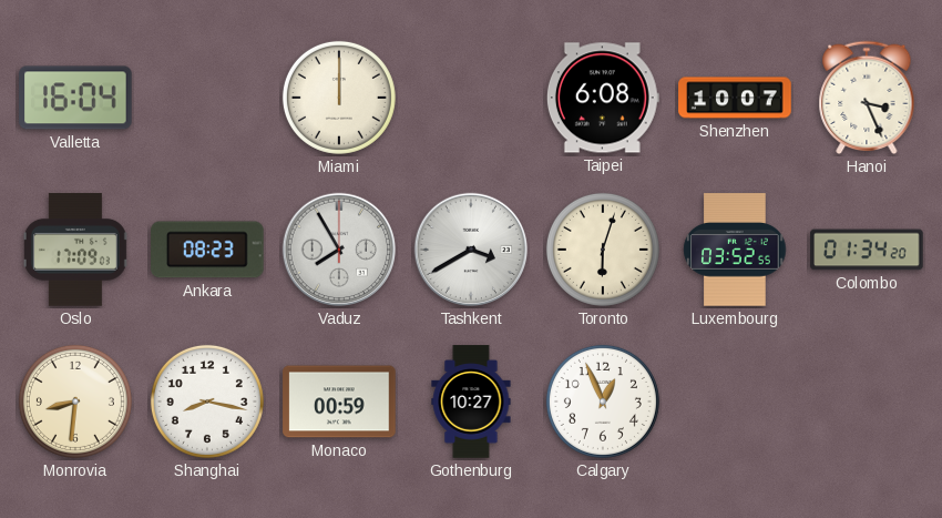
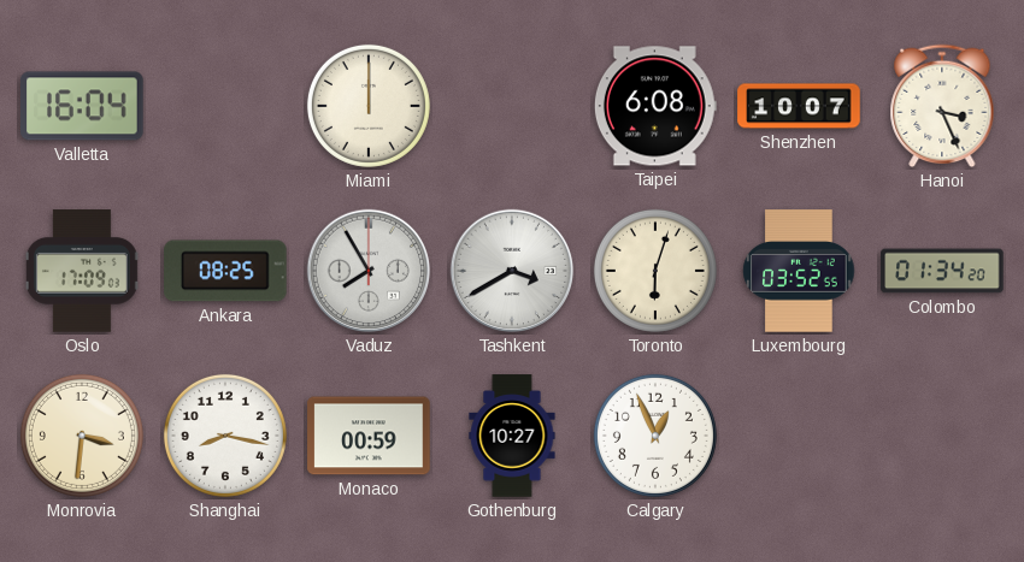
Ankara: 08:23 -> 08:25
Monrovia: 8:31 -> 3:31
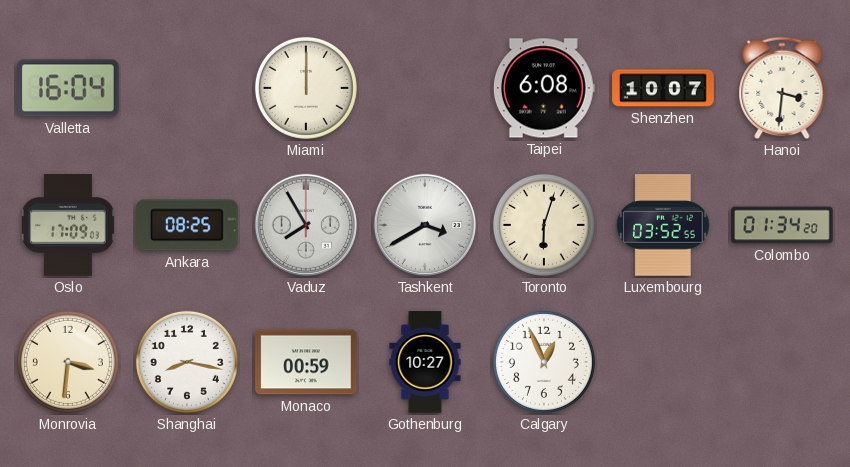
Hanoi: 3:26 -> 3:31
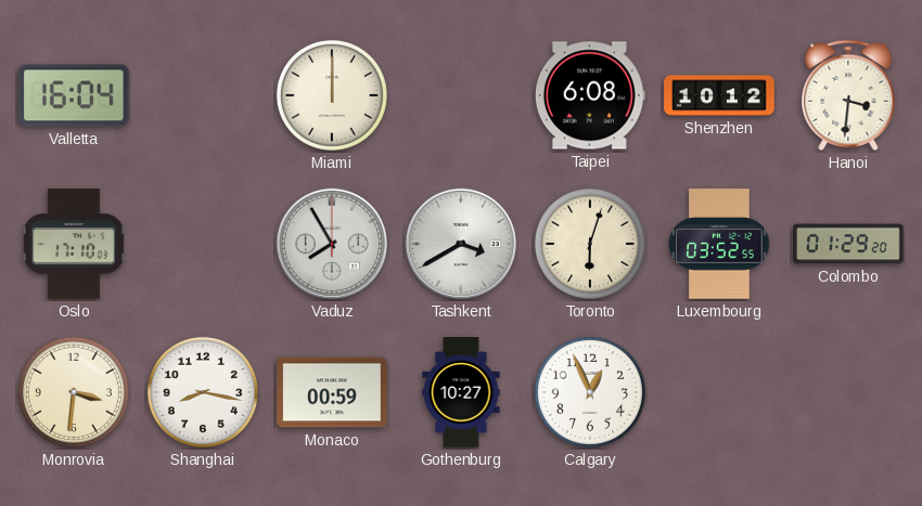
Shenzhen: 10:07 -> 10:12
Oslo: 17:09 -> 17:10
Ankara: 08:25 -> none
Colombo: 01:34 -> 01:29
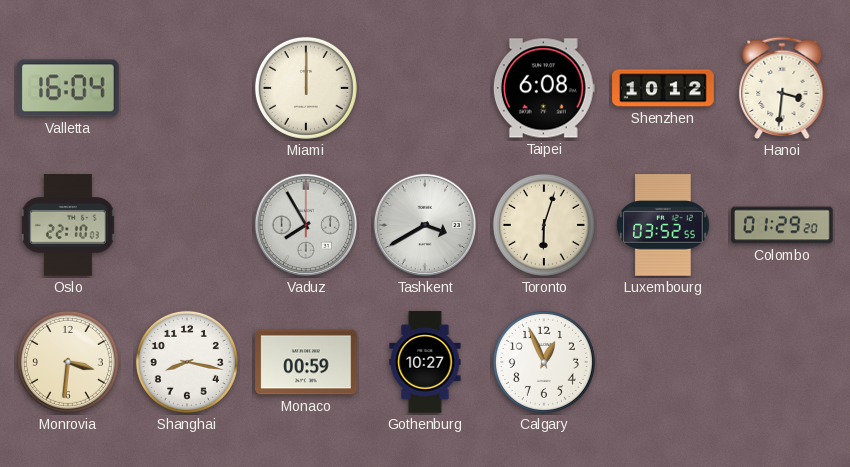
Oslo: 17:10 -> 22:10
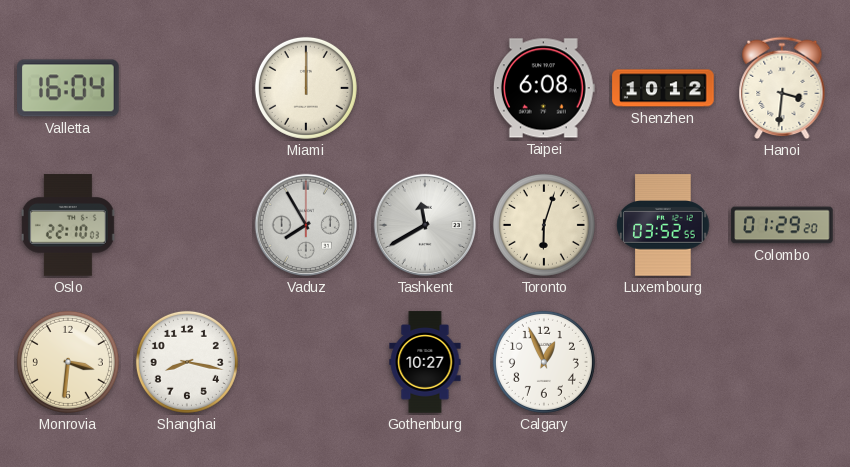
Tashkent: 3:40 -> 11:40
Monaco: 00:59 -> none
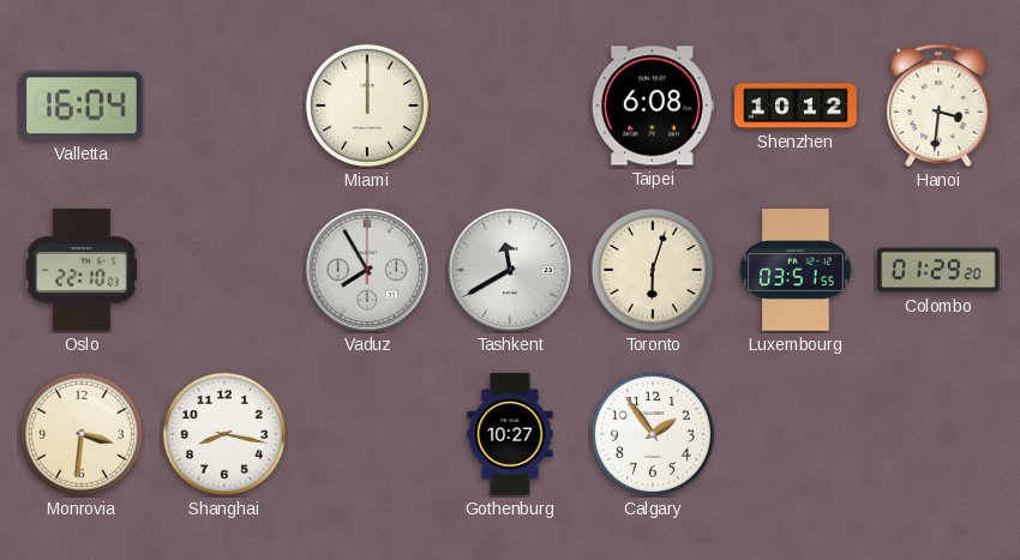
Luxembourg: 03:52 -> 03:51
Calgary: 12:56 -> 1:54
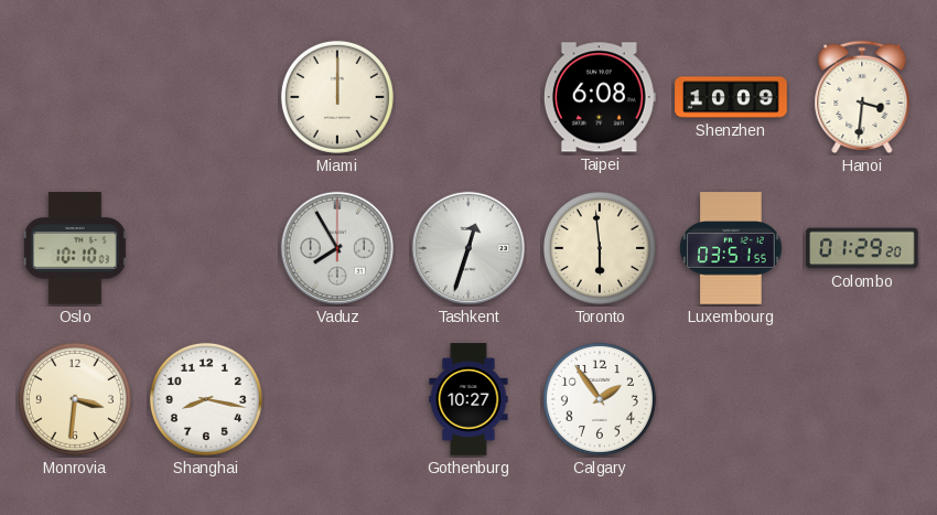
Valletta: 16:04 -> none
Shenzhen: 10:12 -> 10:09
Oslo: 22:10 -> 10:10
Tashkent: 11:40 -> 12:33
Toronto: 6:03 -> 5:59
